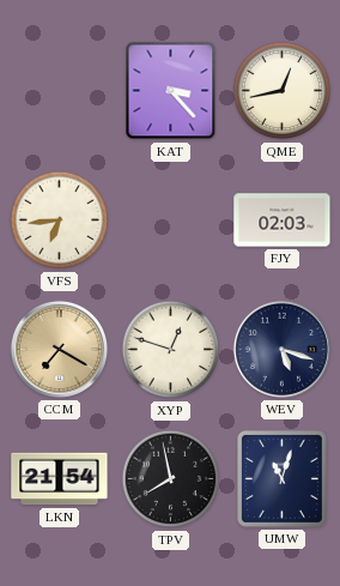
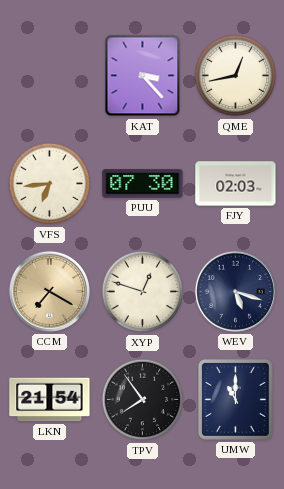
PUU: none -> 07:30
TPV: 7:58 -> 7:54
UMW: 11:03 -> 11:00
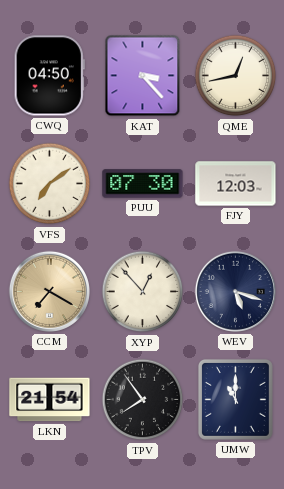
CWQ: none -> 04:50
VFS: 6:44 -> 7:09
FJY: 02:03 -> 12:03
XYP: 12:48 -> 12:53
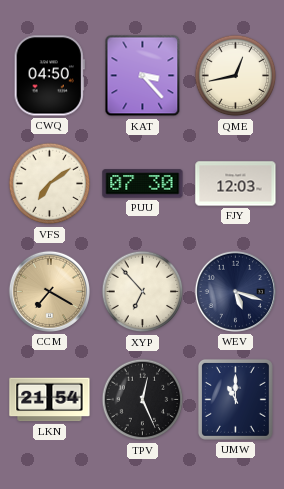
XYP: 12:53 -> 6:53
TPV: 7:54 -> 12:26
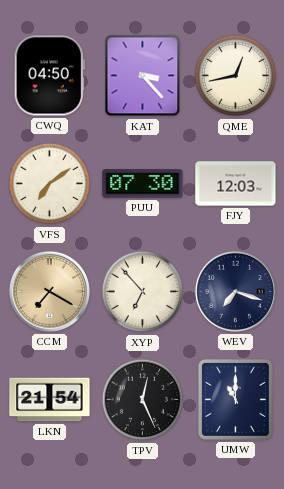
WEV: 5:18 -> 7:18
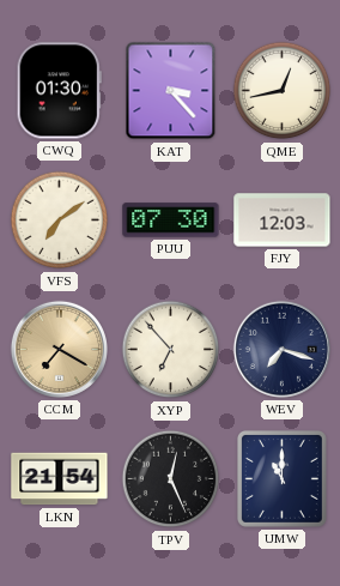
CWQ: 04:50 -> 01:30
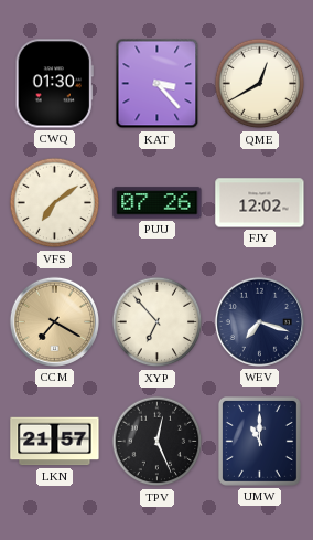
QME: 12:43 -> 12:40
PUU: 07:30 -> 07:26
FJY: 12:03 -> 12:02
LKN: 21:54 -> 21:57
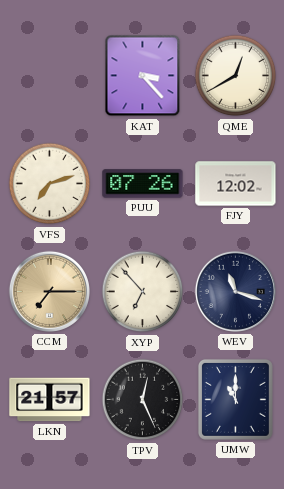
CWQ: 01:30 -> none
VFS: 7:09 -> 7:12
CCM: 7:20 -> 7:15
WEV: 7:18 -> 11:18
